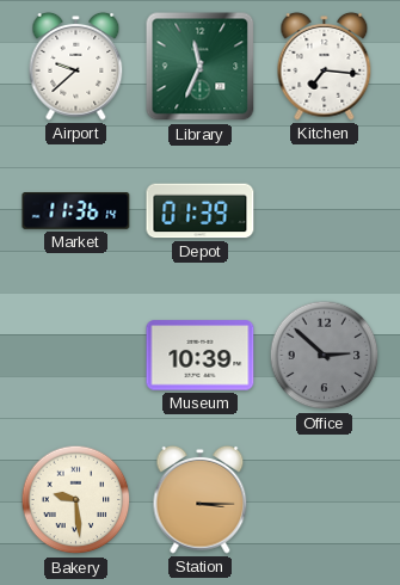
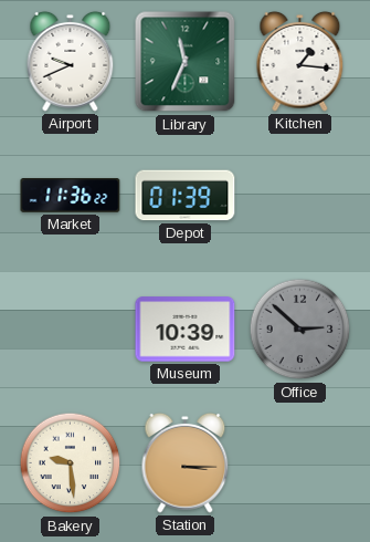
Airport: 9:38 -> 9:41
Kitchen: 7:16 -> 1:16
Market: 11:36:14 -> 11:36:22
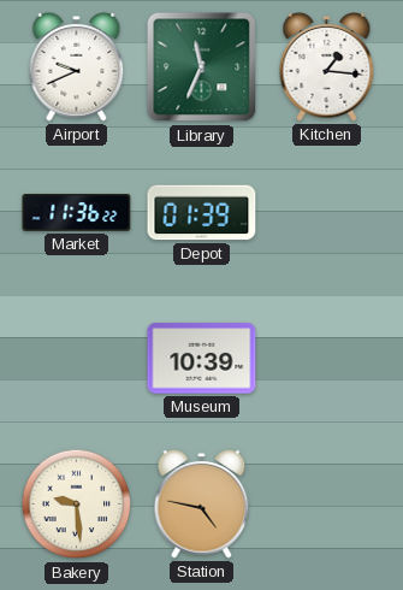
Office: 2:52 -> none
Station: 3:15 -> 4:47
